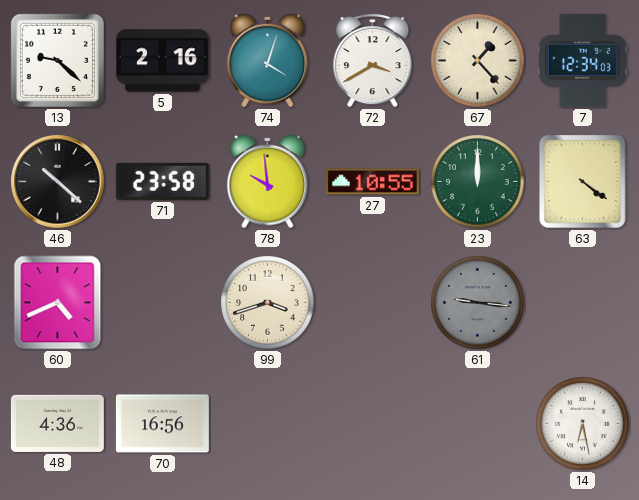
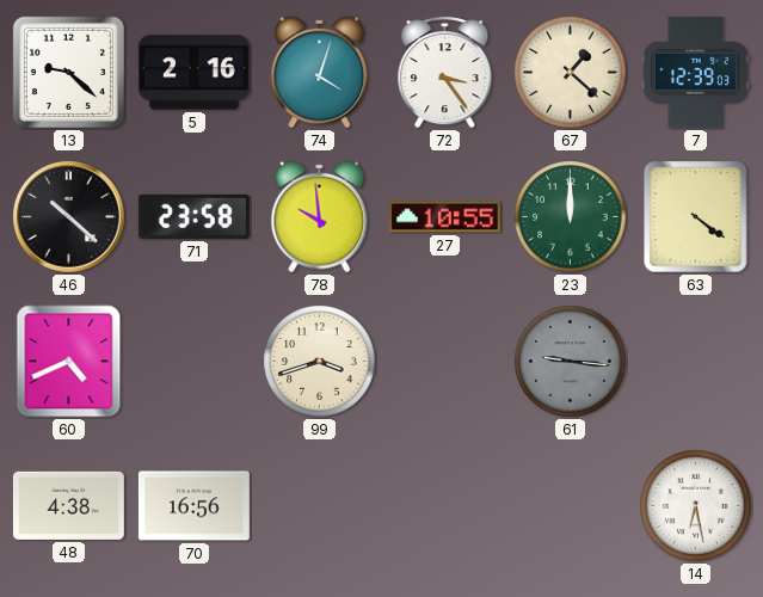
72: 3:40 -> 3:24
67: 1:23 -> 1:22
7: 12:34 -> 12:39
48: 4:36 -> 4:38
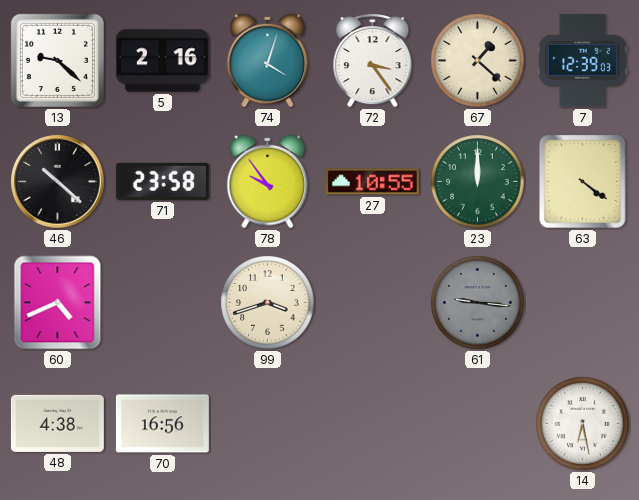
78: 9:59 -> 9:54
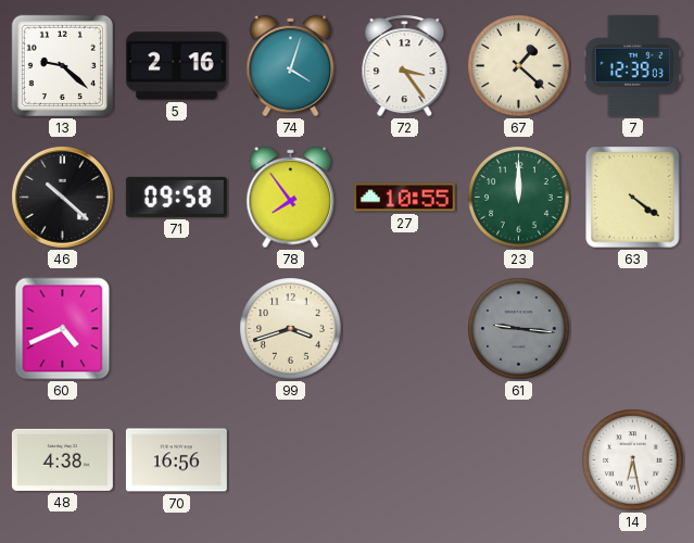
71: 23:58 -> 09:58
78: 9:54 -> 7:54
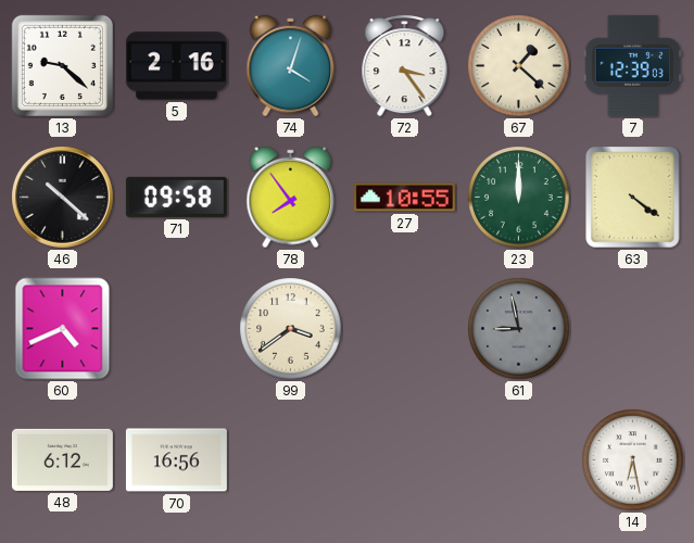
99: 3:42 -> 3:39
61: 9:16 -> 8:58
48: 4:38 -> 6:12
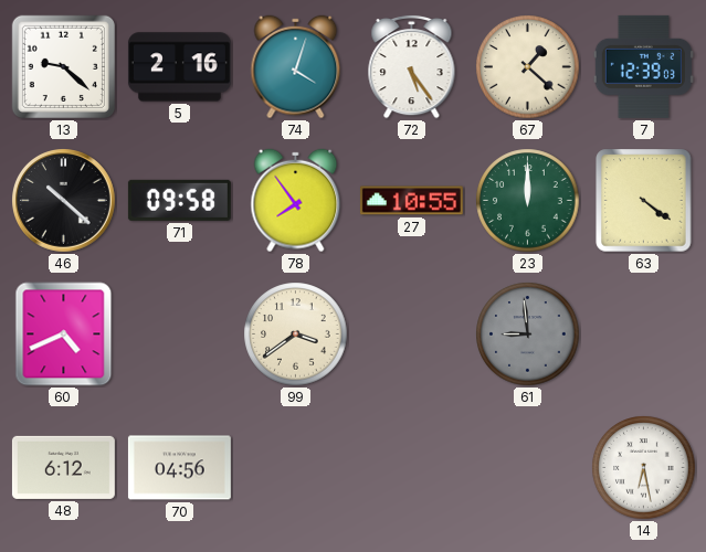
72: 3:24 -> 5:24
61: 8:58 -> 8:59
70: 16:56 -> 04:56
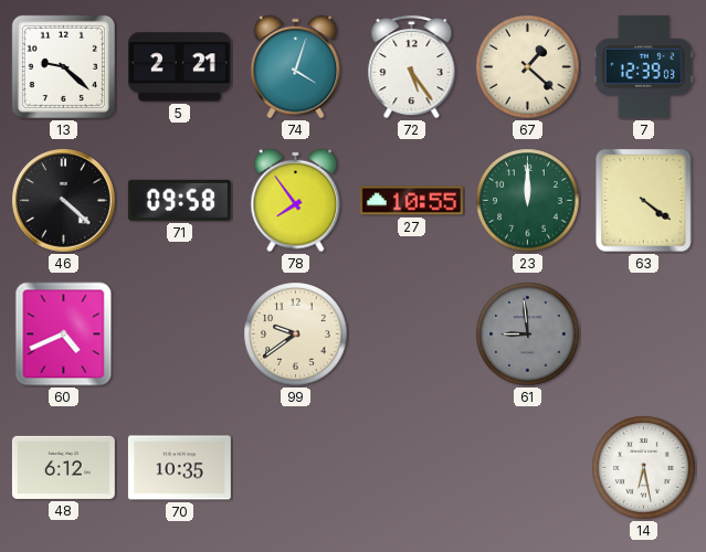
5: 2:16 -> 2:21
46: 10:22 -> 4:22
99: 3:39 -> 9:39
70: 04:56 -> 10:35
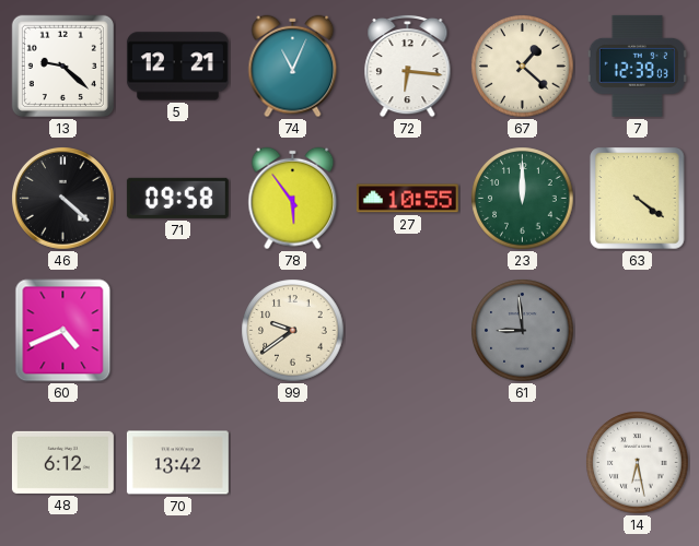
5: 2:21 -> 12:21
74: 4:03 -> 11:04
72: 5:24 -> 6:16
78: 7:54 -> 5:54
70: 10:35 -> 13:42
